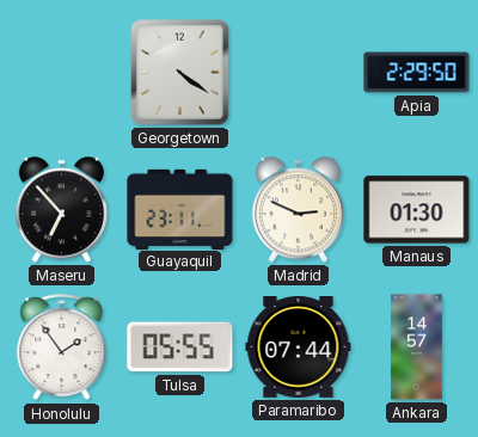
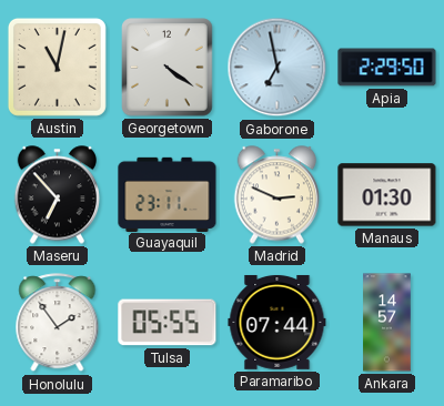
Austin: none -> 11:02
Gaborone: none -> 6:58
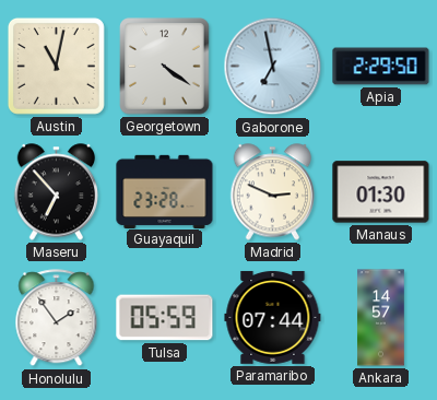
Guayaquil: 23:11 -> 23:28
Tulsa: 05:55 -> 05:59
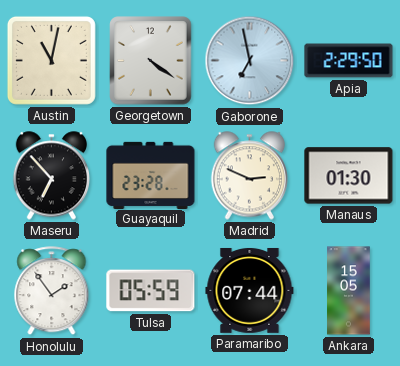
Ankara: 14:57 -> 15:05
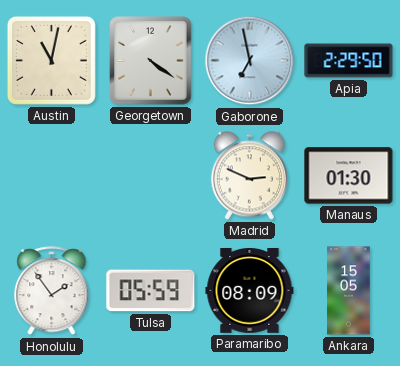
Maseru: 6:53 -> none
Guayaquil: 23:28 -> none
Paramaribo: 07:44 -> 08:09
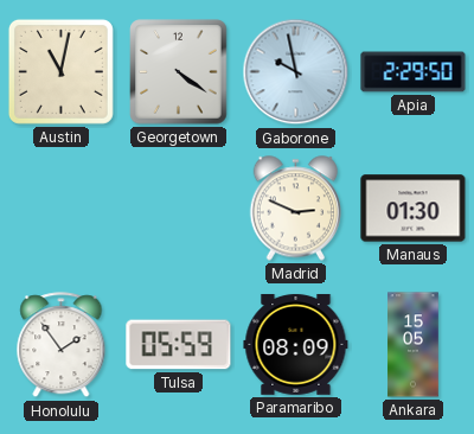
Gaborone: 6:58 -> 9:58
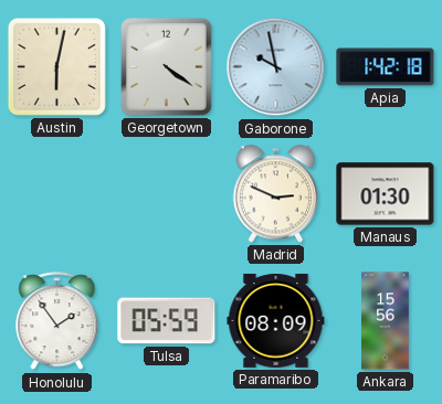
Austin: 11:02 -> 6:02
Apia: 2:29 -> 1:42
Ankara: 15:05 -> 15:56
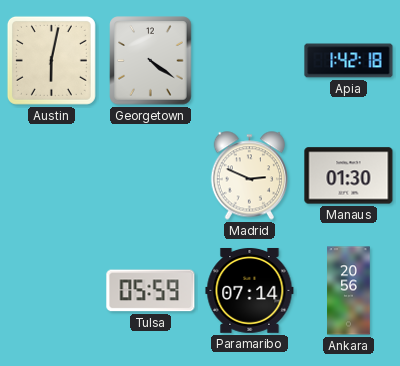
Gaborone: 9:58 -> none
Honolulu: 1:54 -> none
Paramaribo: 08:09 -> 07:14
Ankara: 15:56 -> 20:56
